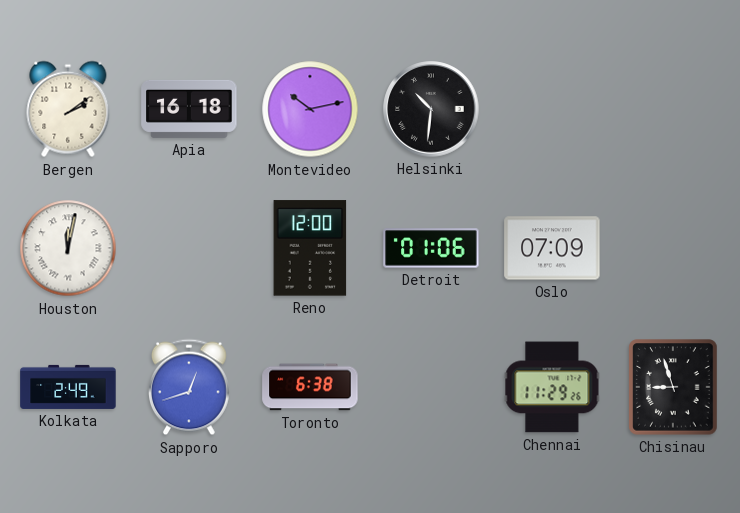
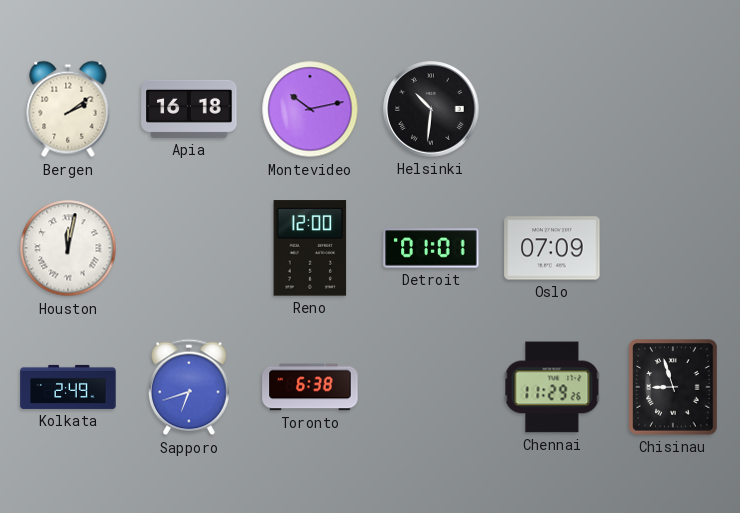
Detroit: 01:06 -> 01:01
Sapporo: 12:42 -> 6:42
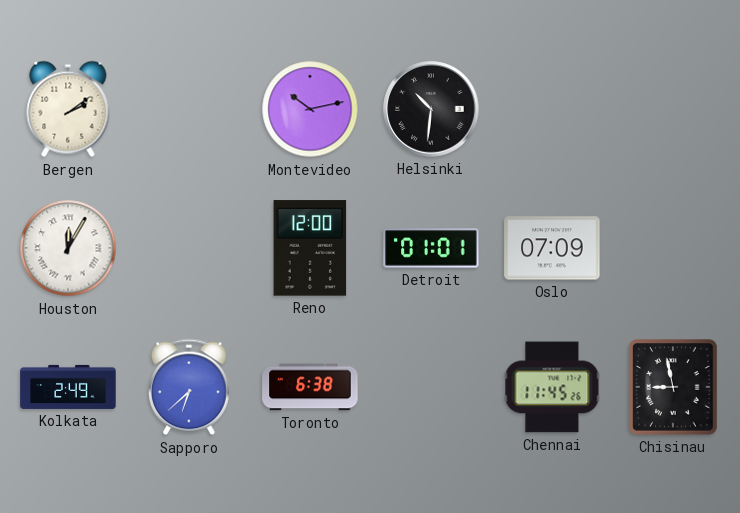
Apia: 16:18 -> none
Houston: 12:02 -> 12:05
Sapporo: 6:42 -> 6:38
Chennai: 11:29 -> 11:45
Chisinau: 8:57 -> 8:58
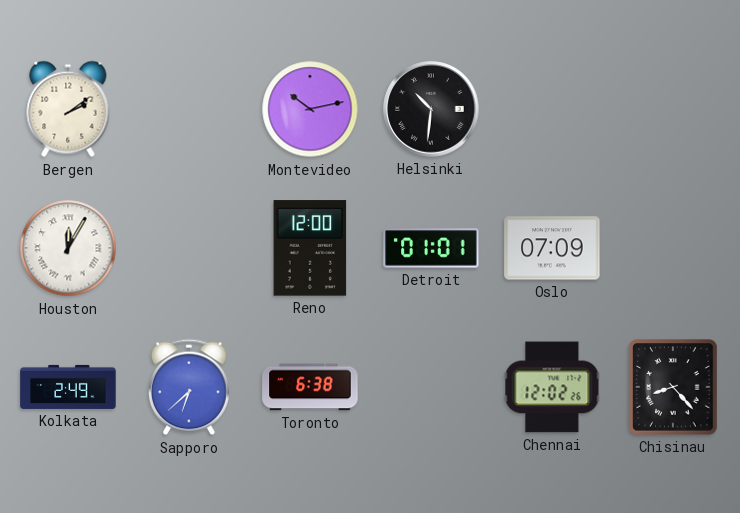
Chennai: 11:45 -> 12:02
Chisinau: 8:58 -> 8:23
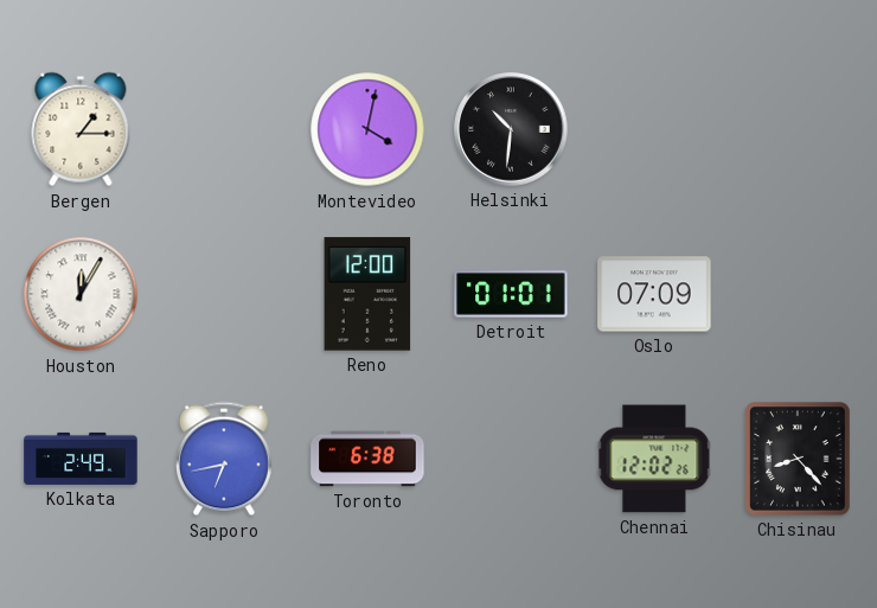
Bergen: 2:09 -> 1:15
Montevideo: 10:13 -> 4:02
Sapporo: 6:38 -> 6:43
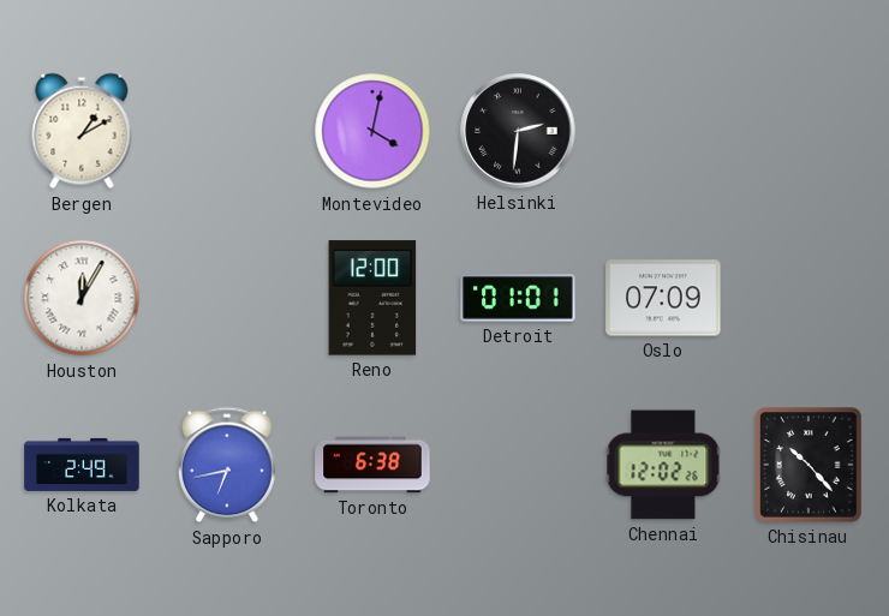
Bergen: 1:15 -> 1:10
Helsinki: 10:31 -> 2:31
Chisinau: 8:23 -> 10:23
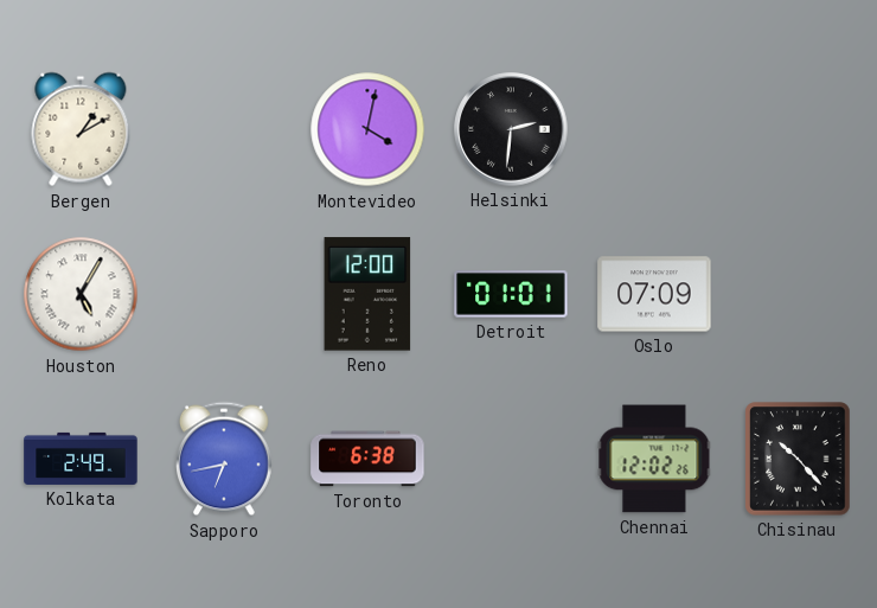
Houston: 12:05 -> 5:05
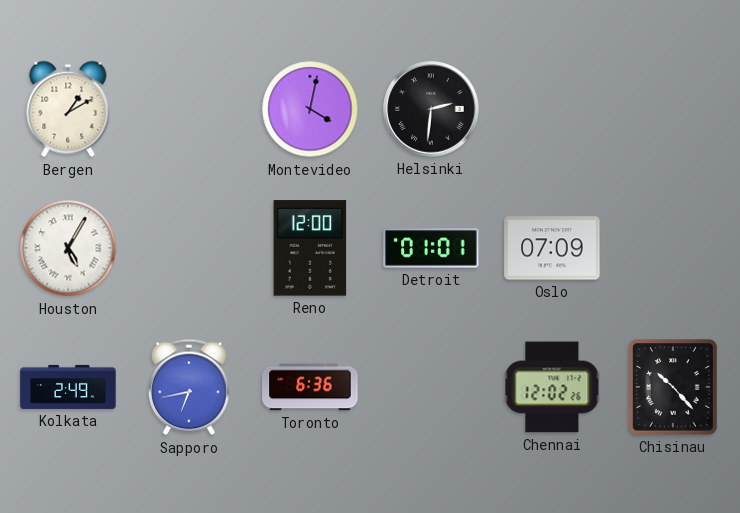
Toronto: 6:38 -> 6:36
